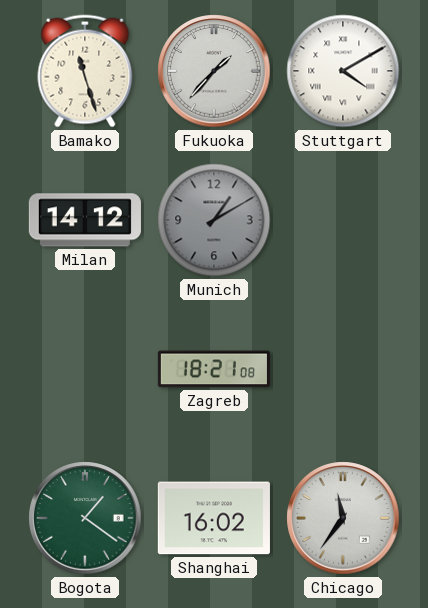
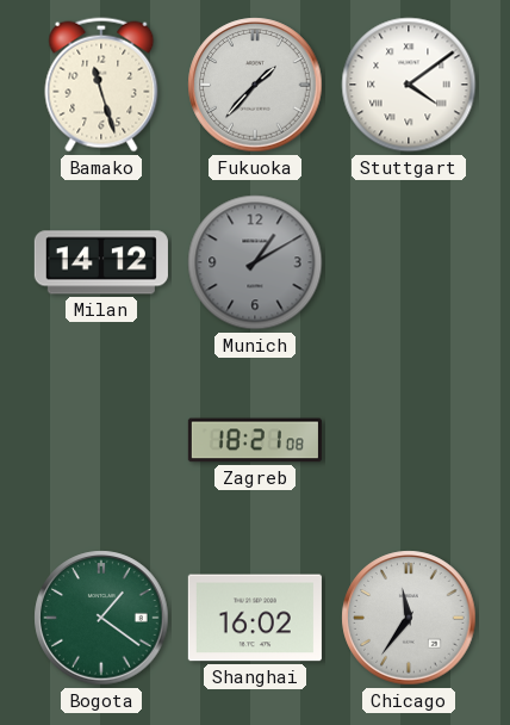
Stuttgart: 4:10 -> 4:09
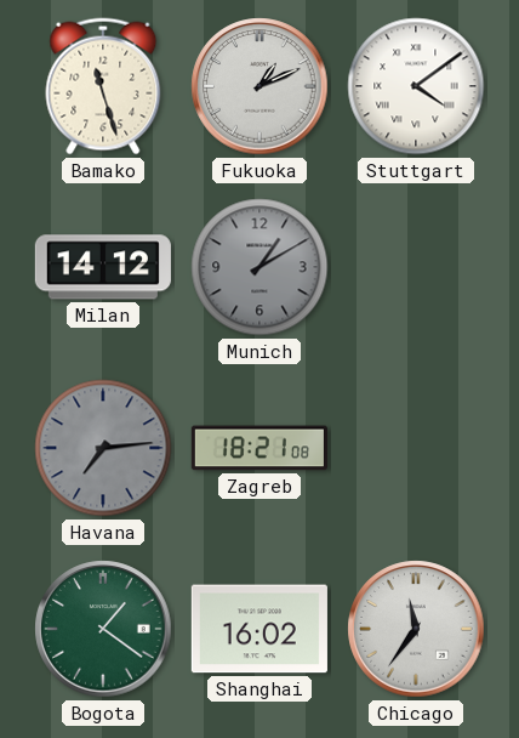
Fukuoka: 1:37 -> 1:11
Havana: none -> 7:14
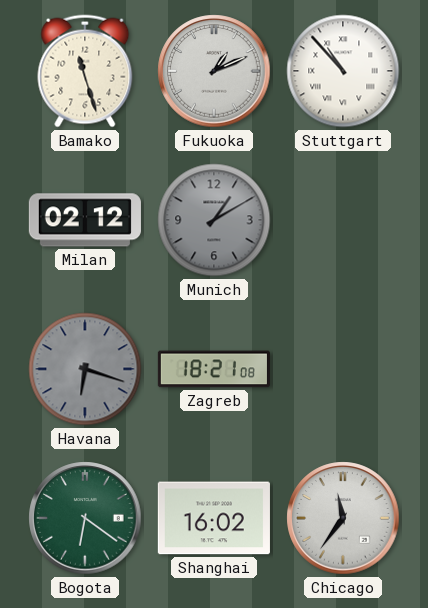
Stuttgart: 4:09 -> 10:53
Milan: 14:12 -> 02:12
Havana: 7:14 -> 6:18
Bogota: 1:21 -> 6:21
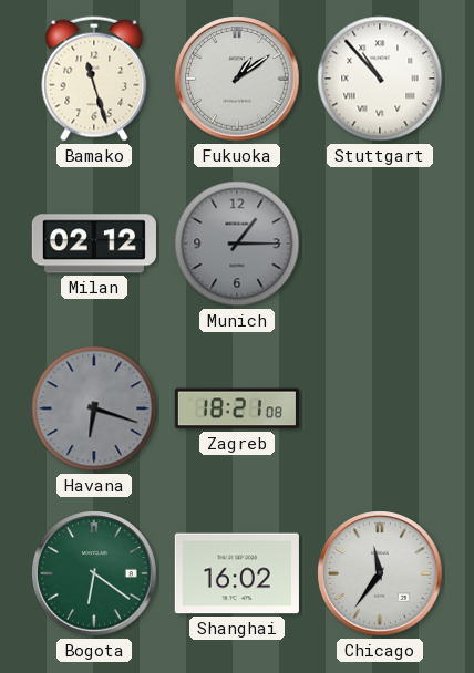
Fukuoka: 1:11 -> 1:09
Munich: 1:10 -> 1:15
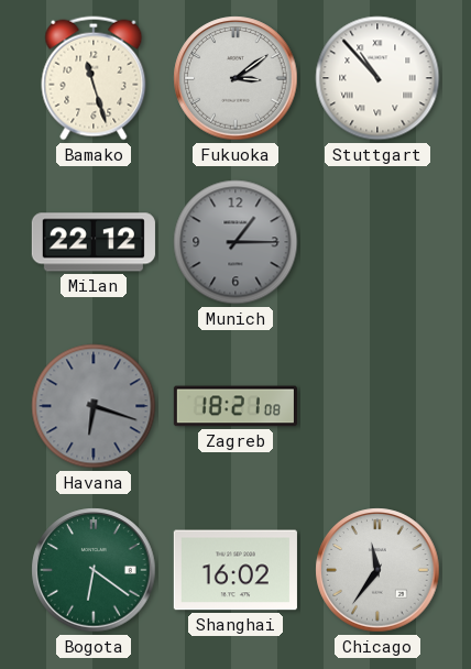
Fukuoka: 1:09 -> 3:09
Milan: 02:12 -> 22:12
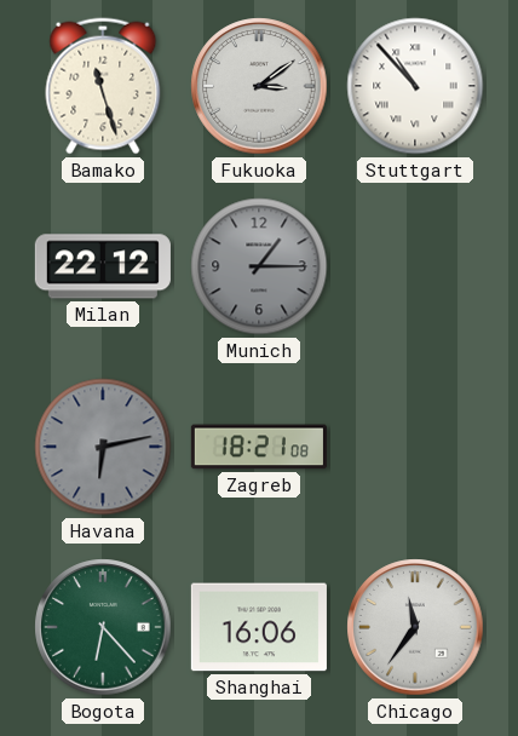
Havana: 6:18 -> 6:13
Bogota: 6:21 -> 6:23
Shanghai: 16:02 -> 16:06
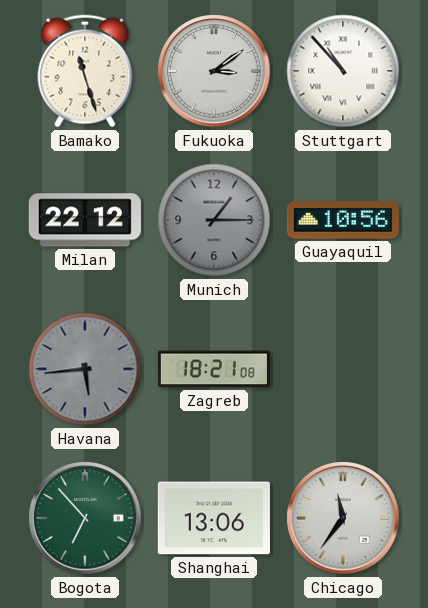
Guayaquil: none -> 10:56
Havana: 6:13 -> 5:44
Bogota: 6:23 -> 6:53
Shanghai: 16:06 -> 13:06
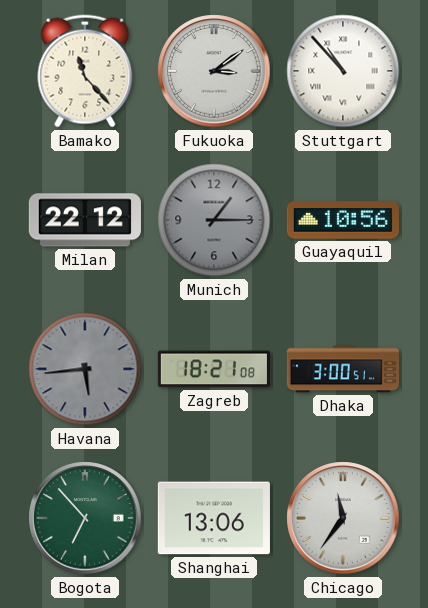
Bamako: 11:27 -> 11:23
Dhaka: none -> 3:00
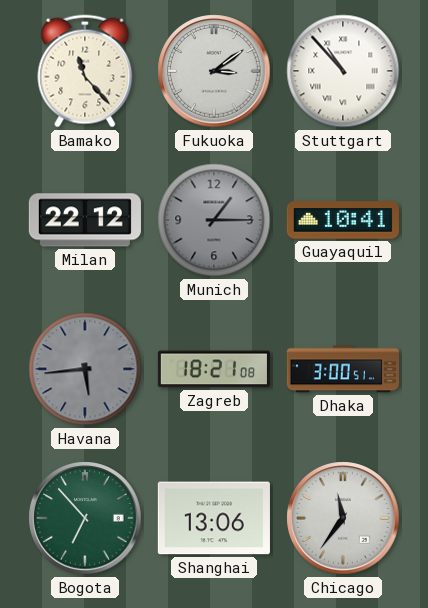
Guayaquil: 10:56 -> 10:41
